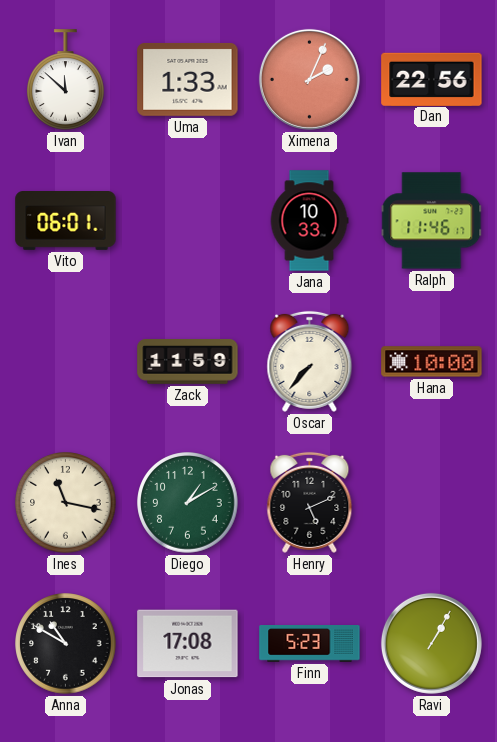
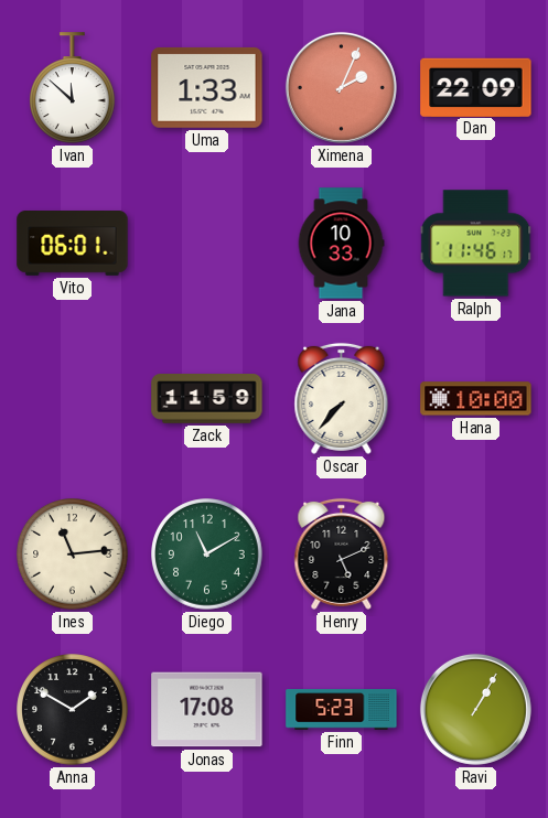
Dan: 22:56 -> 22:09
Ines: 11:17 -> 11:14
Diego: 1:10 -> 11:10
Anna: 10:50 -> 1:50
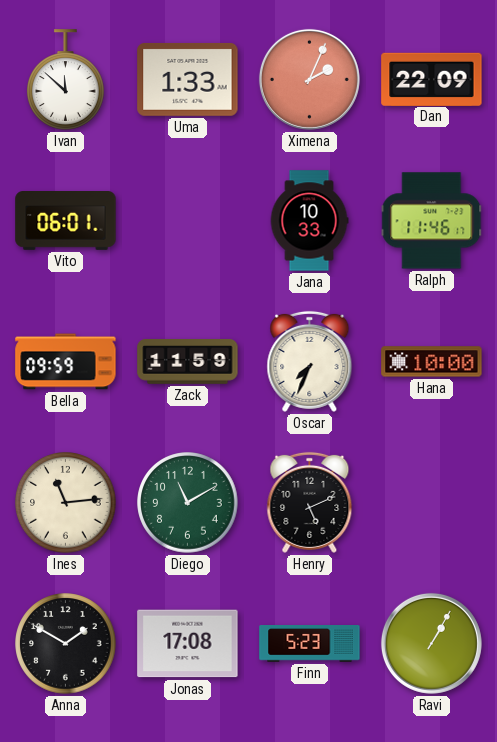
Bella: none -> 09:59
Oscar: 7:37 -> 7:34
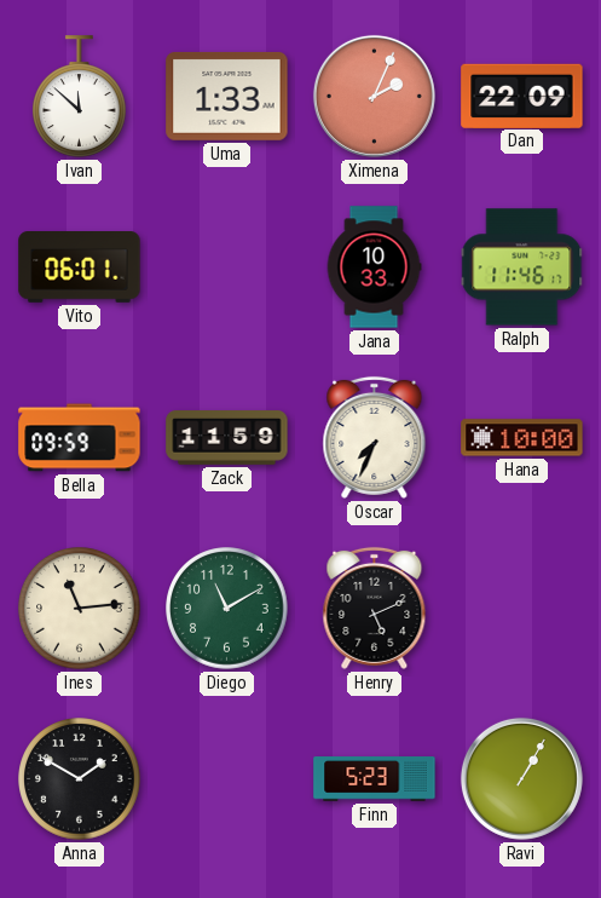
Jonas: 17:08 -> none
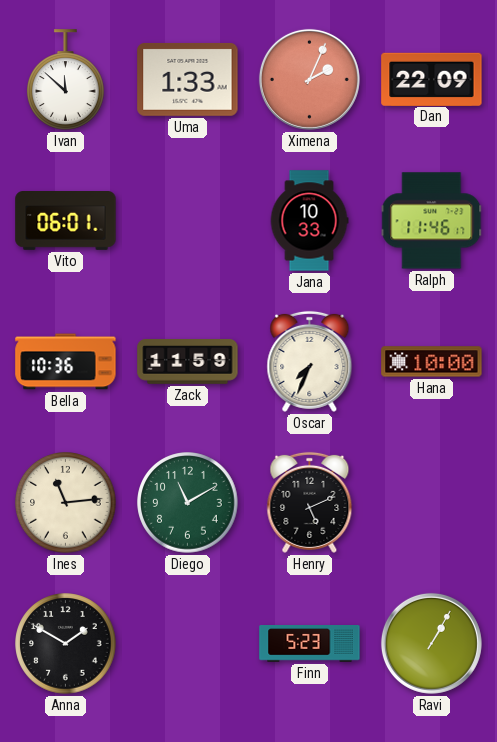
Bella: 09:59 -> 10:36
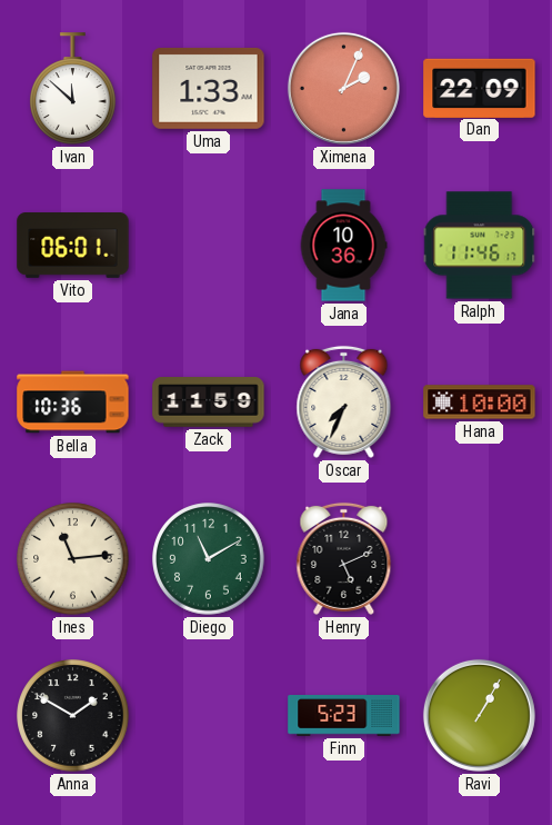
Jana: 10:33 -> 10:36
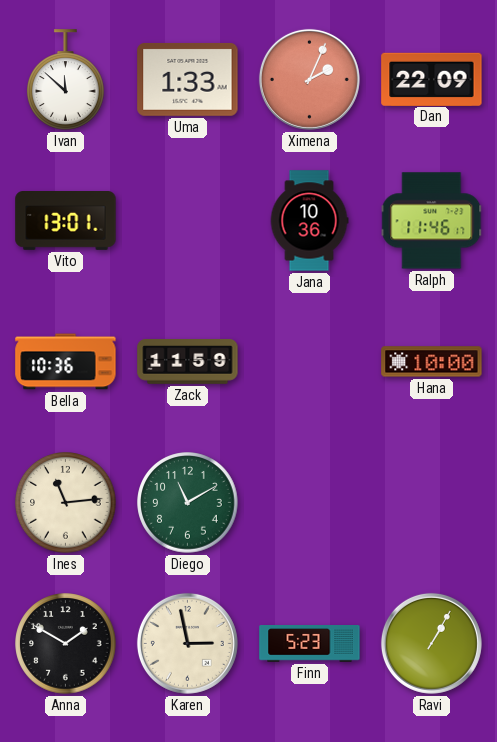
Vito: 06:01 -> 13:01
Oscar: 7:34 -> none
Henry: 5:11 -> none
Karen: none -> 2:58
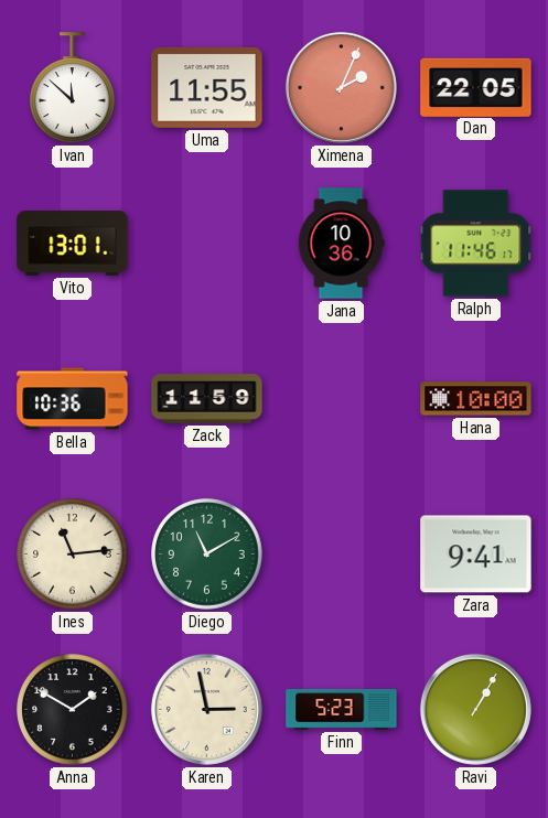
Uma: 1:33 -> 11:55
Dan: 22:09 -> 22:05
Zara: none -> 9:41
